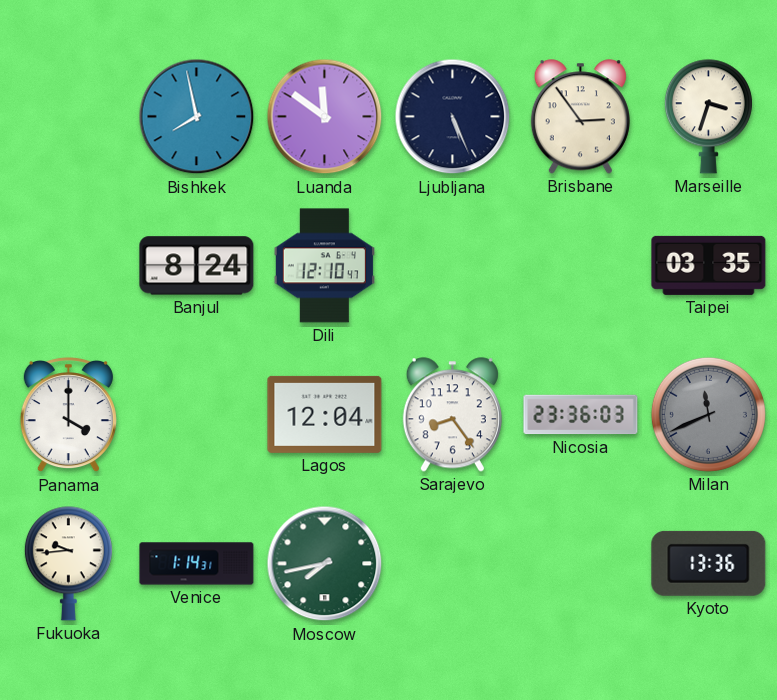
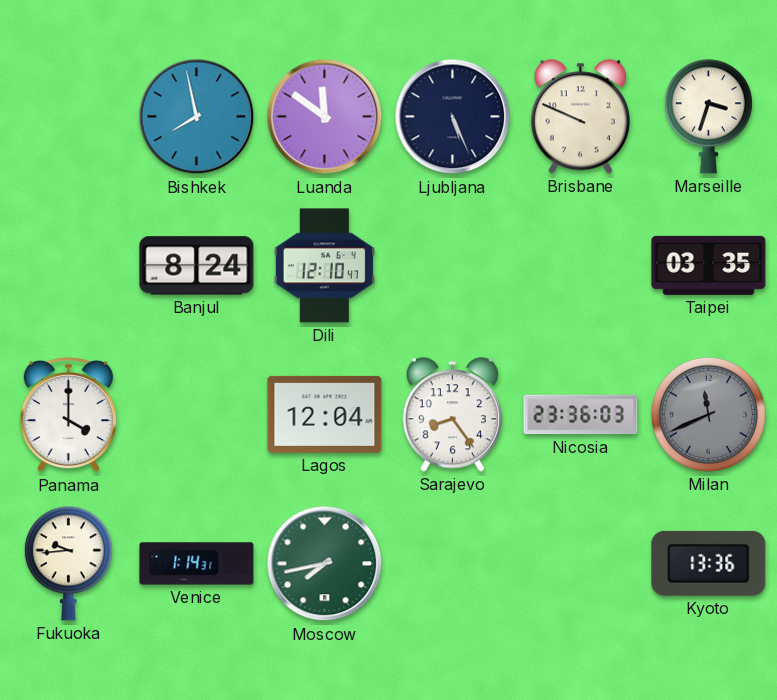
Brisbane: 2:54 -> 9:49
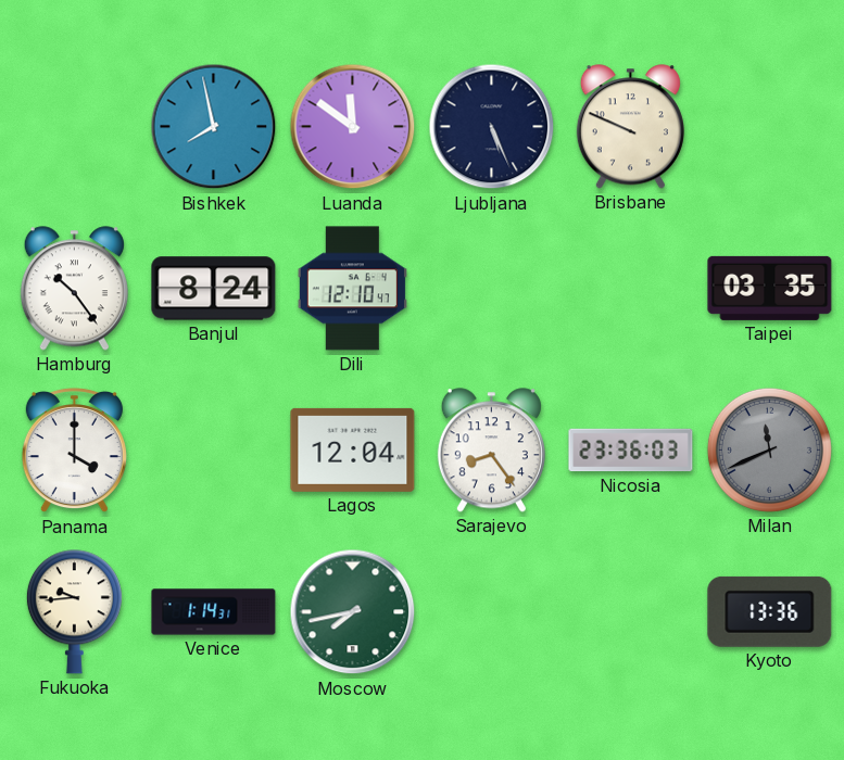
Marseille: 3:33 -> none
Hamburg: none -> 10:24
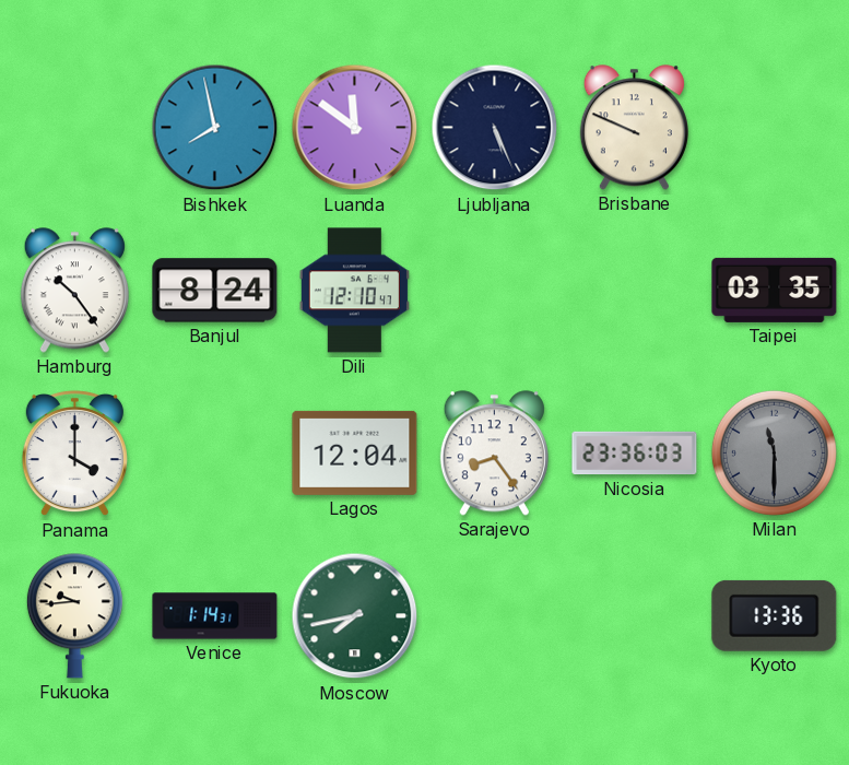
Milan: 11:41 -> 11:30
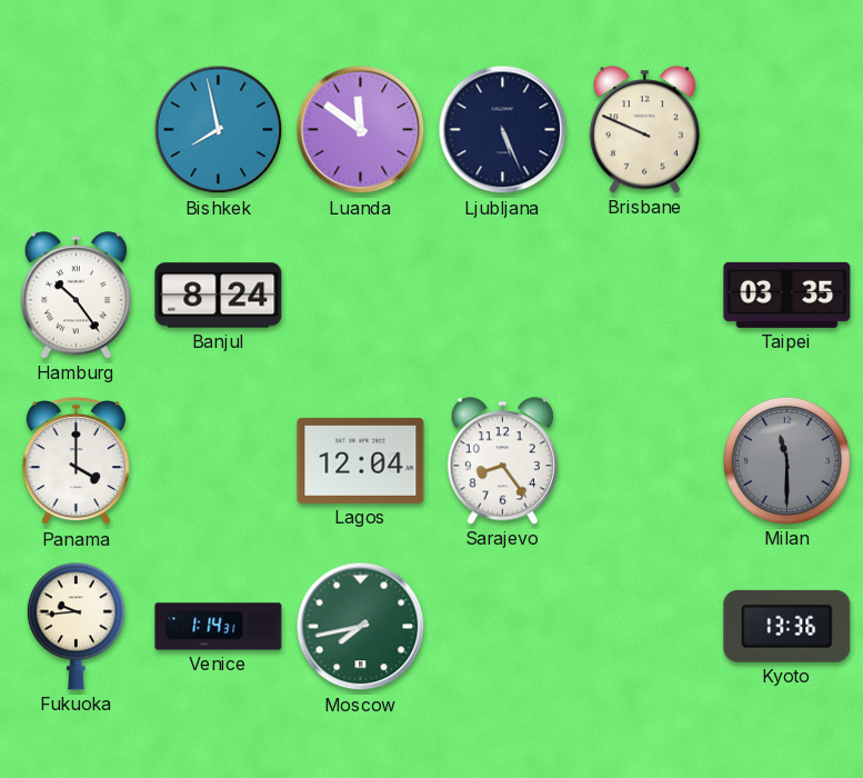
Dili: 12:10 -> none
Nicosia: 23:36 -> none
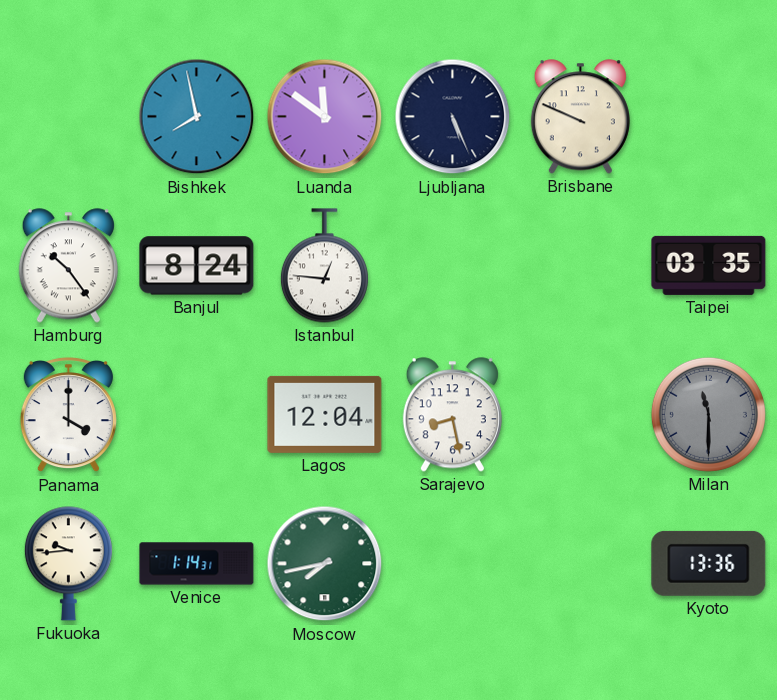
Istanbul: none -> 12:46
Sarajevo: 8:24 -> 8:28
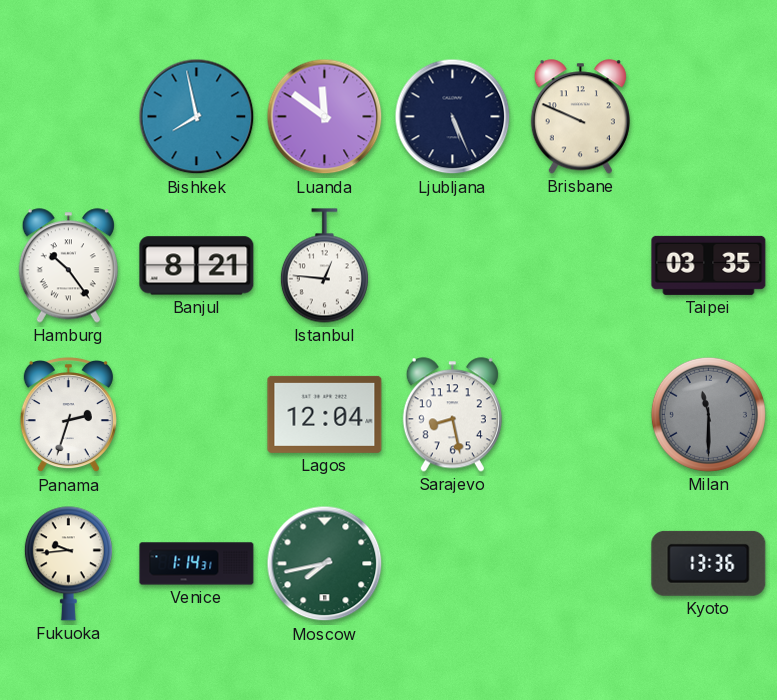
Banjul: 8:24 -> 8:21
Panama: 4:00 -> 2:33
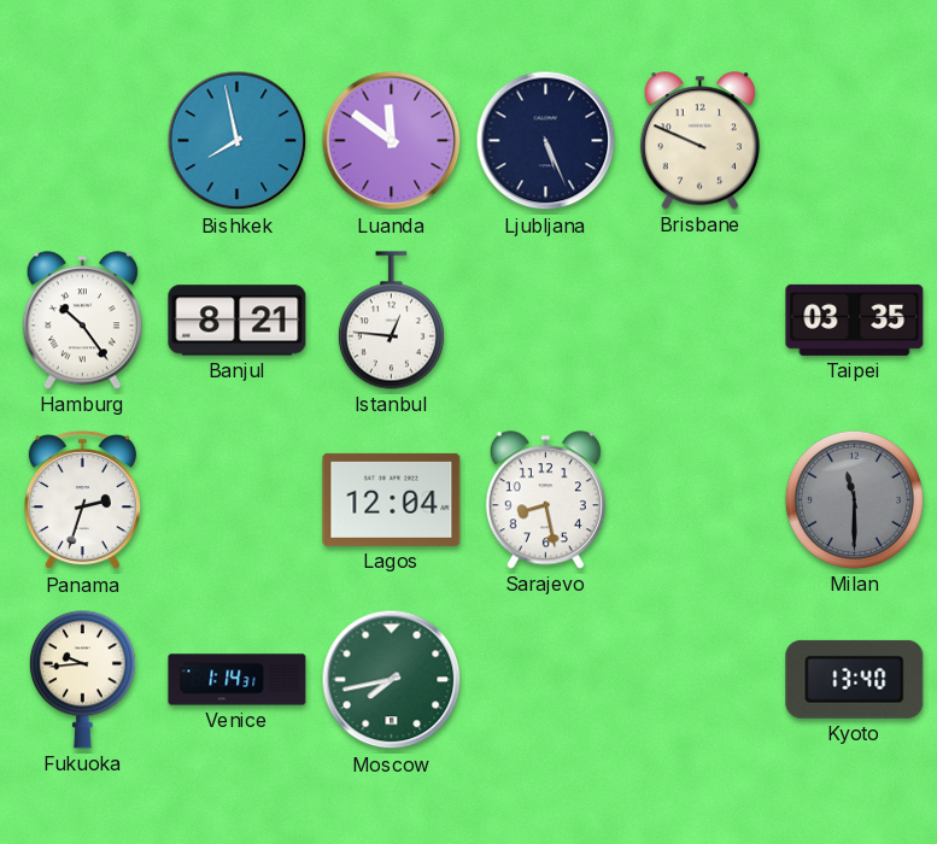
Kyoto: 13:36 -> 13:40
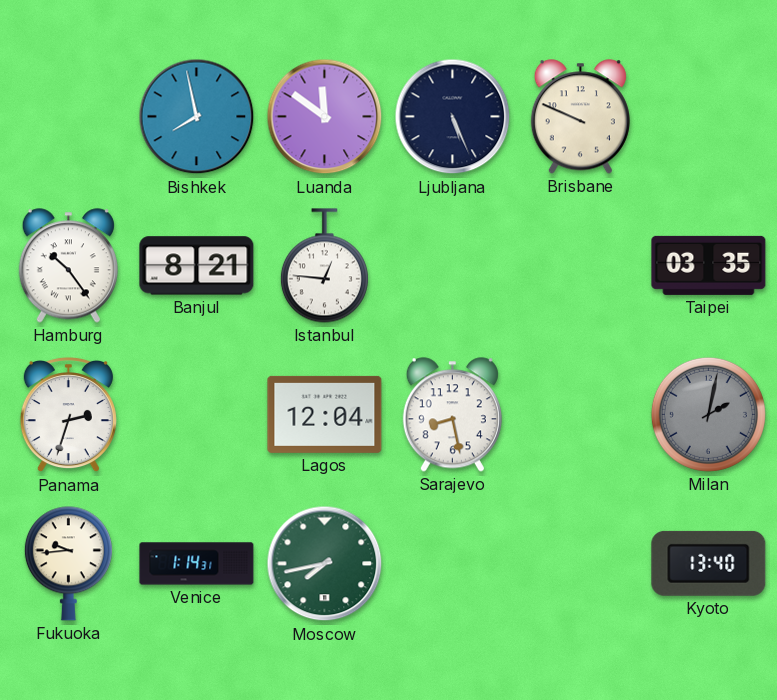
Milan: 11:30 -> 2:02
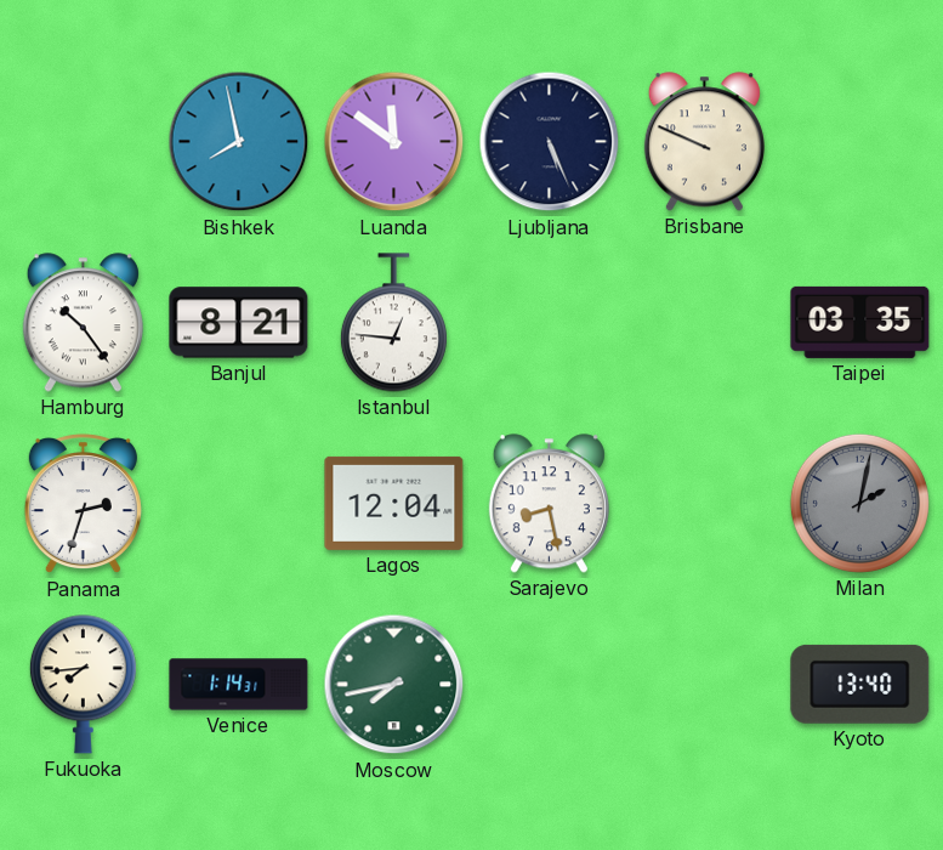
Fukuoka: 9:44 -> 7:44
